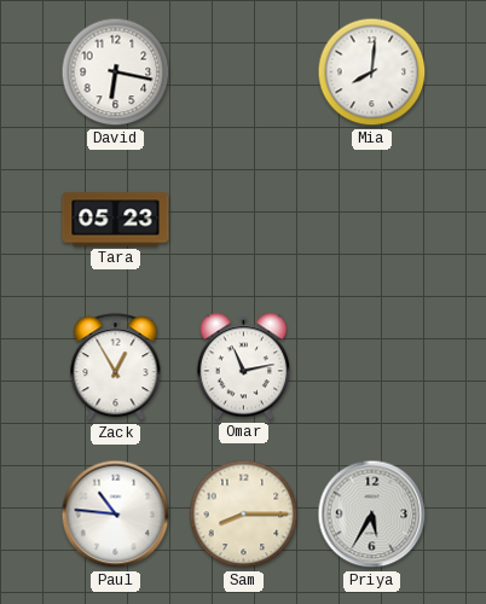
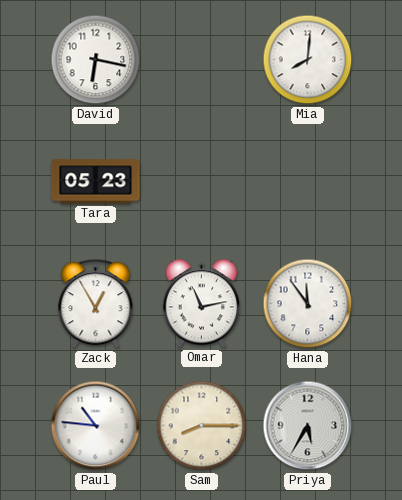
Hana: none -> 11:54
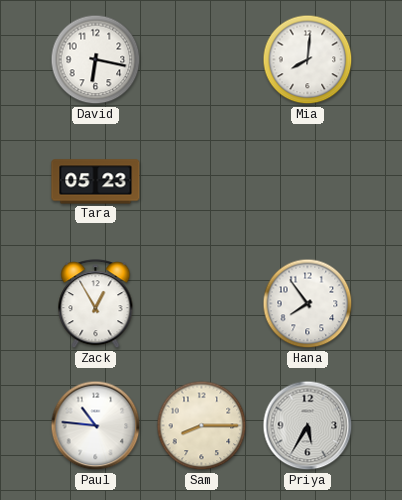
Omar: 11:13 -> none
Hana: 11:54 -> 7:54
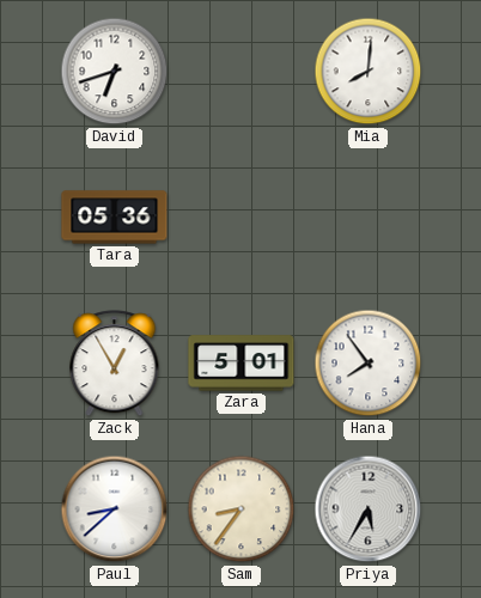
David: 6:17 -> 6:42
Tara: 05:23 -> 05:36
Zara: none -> 5:01
Paul: 10:46 -> 8:38
Sam: 8:15 -> 8:36
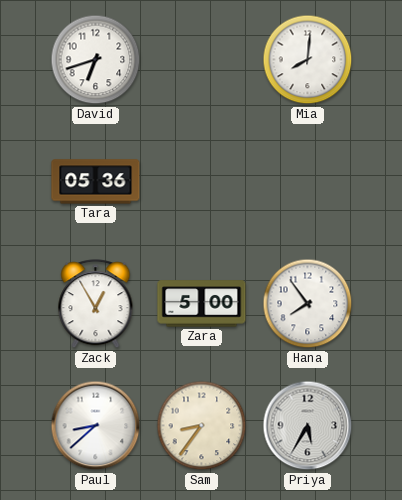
Zara: 5:01 -> 5:00
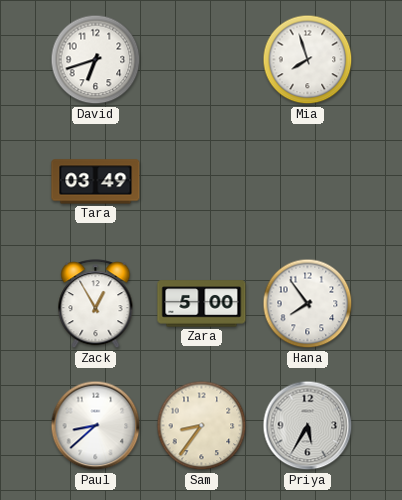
Mia: 8:01 -> 7:57
Tara: 05:36 -> 03:49
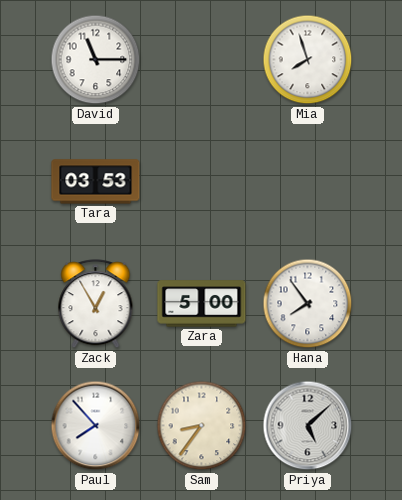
David: 6:42 -> 11:15
Tara: 03:49 -> 03:53
Paul: 8:38 -> 7:53
Priya: 5:35 -> 5:08
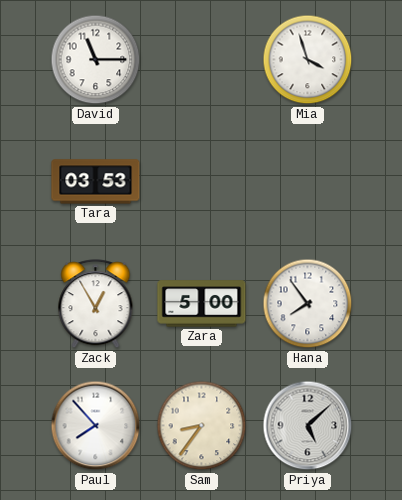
Mia: 7:57 -> 3:57
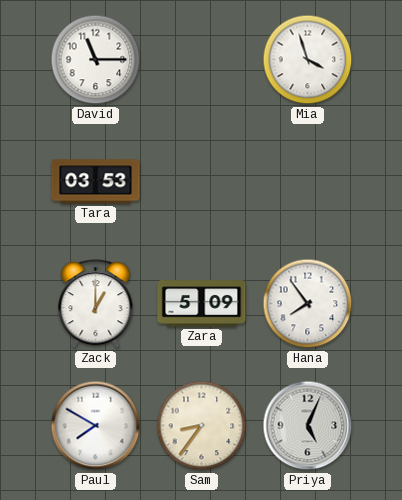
Zack: 12:55 -> 1:00
Zara: 5:00 -> 5:09
Paul: 7:53 -> 7:50
Priya: 5:08 -> 5:04
